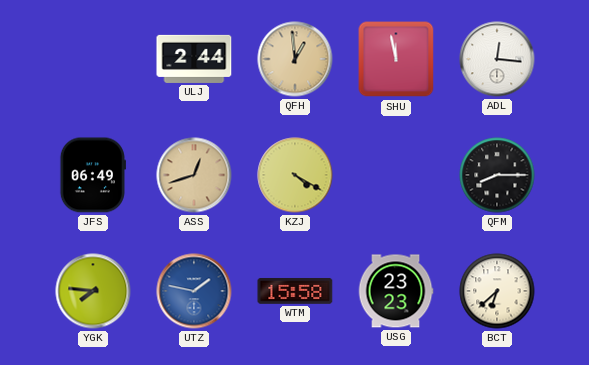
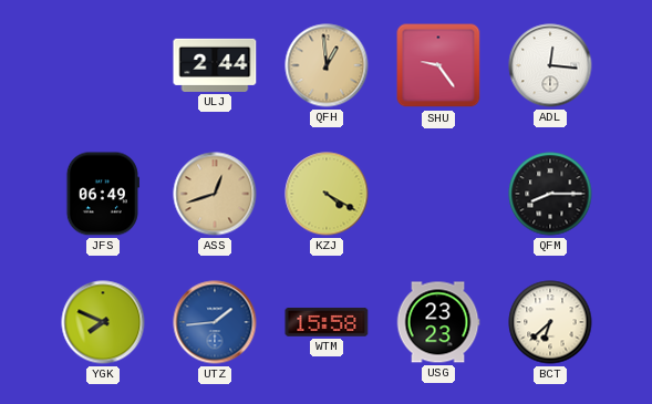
SHU: 11:58 -> 9:24
YGK: 7:46 -> 7:49
UTZ: 1:47 -> 1:44
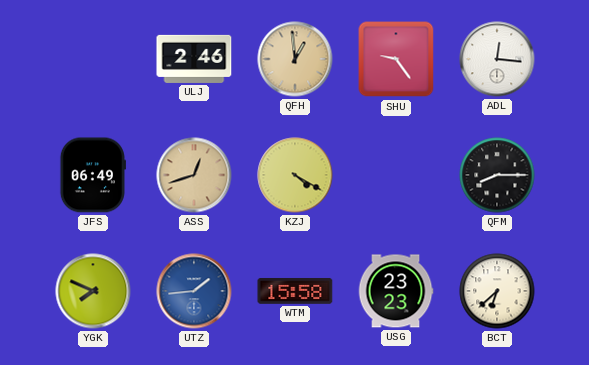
ULJ: 2:44 -> 2:46
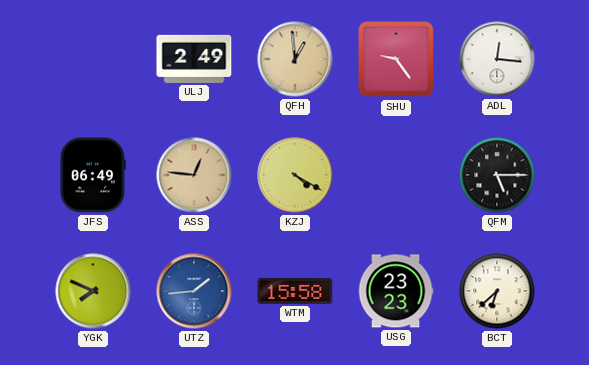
ULJ: 2:46 -> 2:49
ASS: 12:42 -> 12:46
QFM: 8:15 -> 5:15
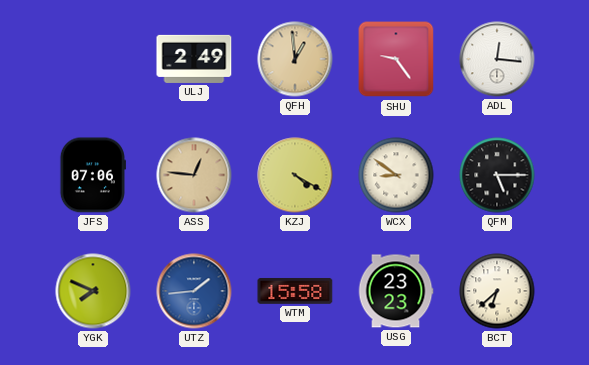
JFS: 06:49 -> 07:06
WCX: none -> 8:51
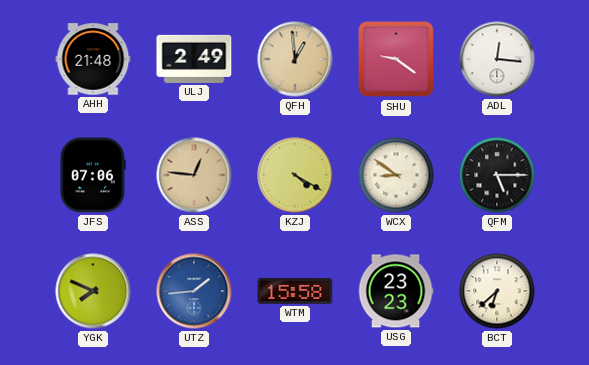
AHH: none -> 21:48
SHU: 9:24 -> 9:21
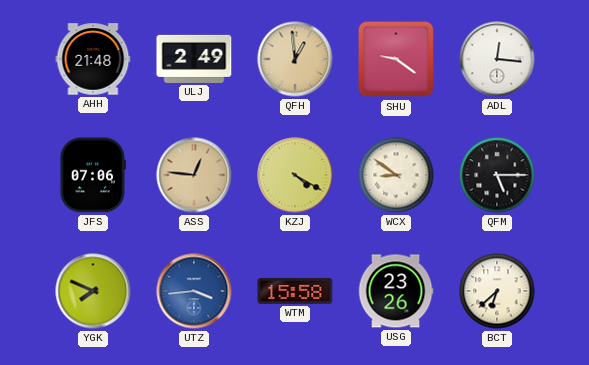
UTZ: 1:44 -> 3:44
USG: 23:23 -> 23:26
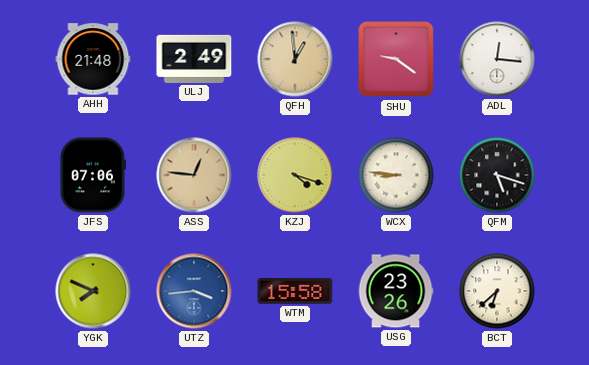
KZJ: 4:20 -> 4:18
WCX: 8:51 -> 8:46
QFM: 5:15 -> 5:18
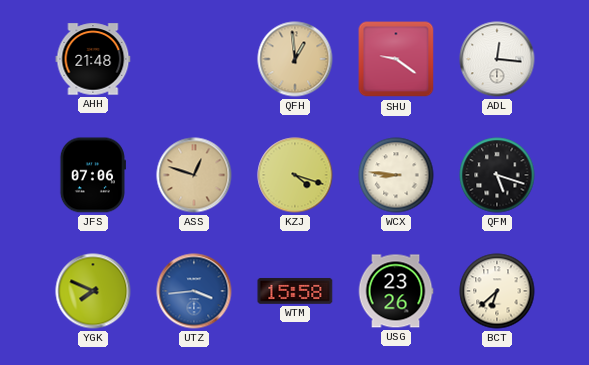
ULJ: 2:49 -> none
ASS: 12:46 -> 12:48
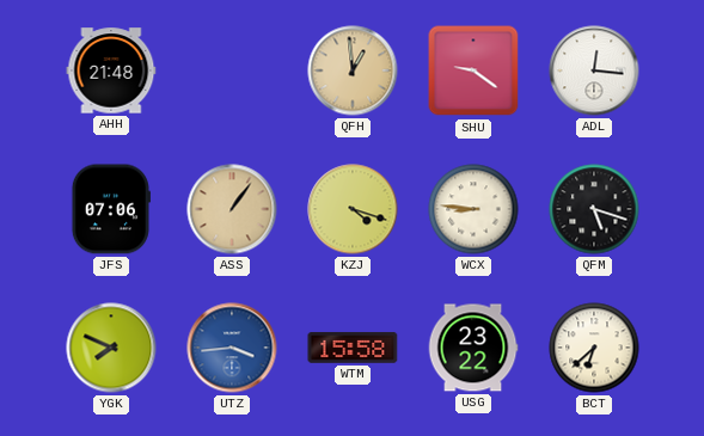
ASS: 12:48 -> 1:06
USG: 23:26 -> 23:22
